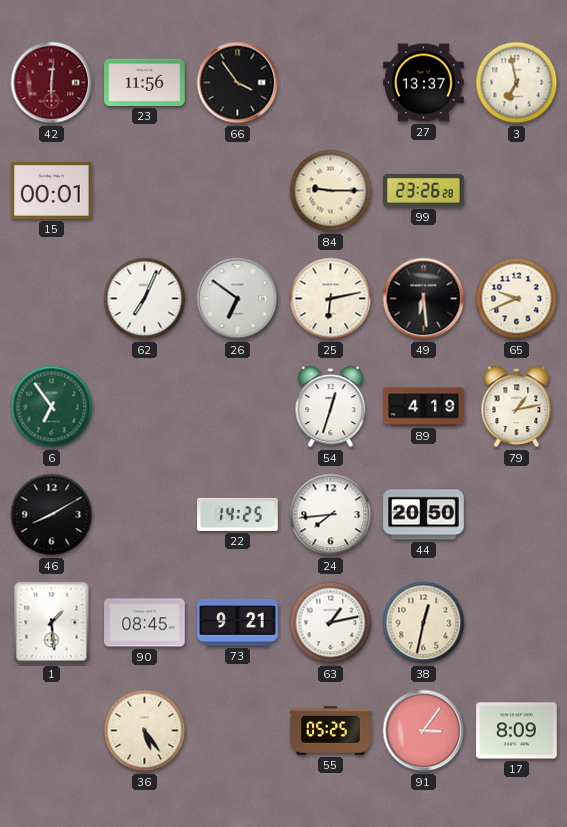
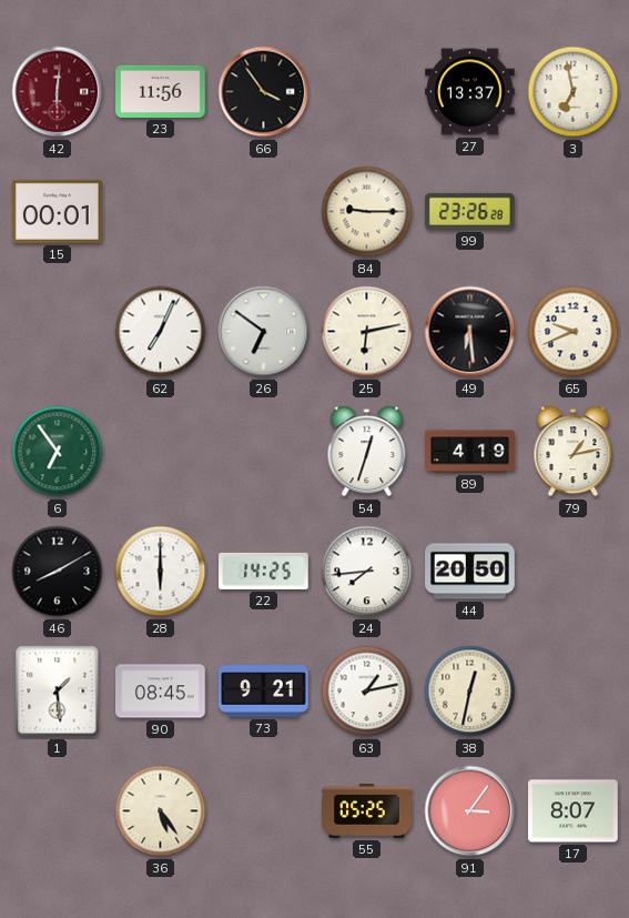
28: none -> 6:00
17: 8:09 -> 8:07
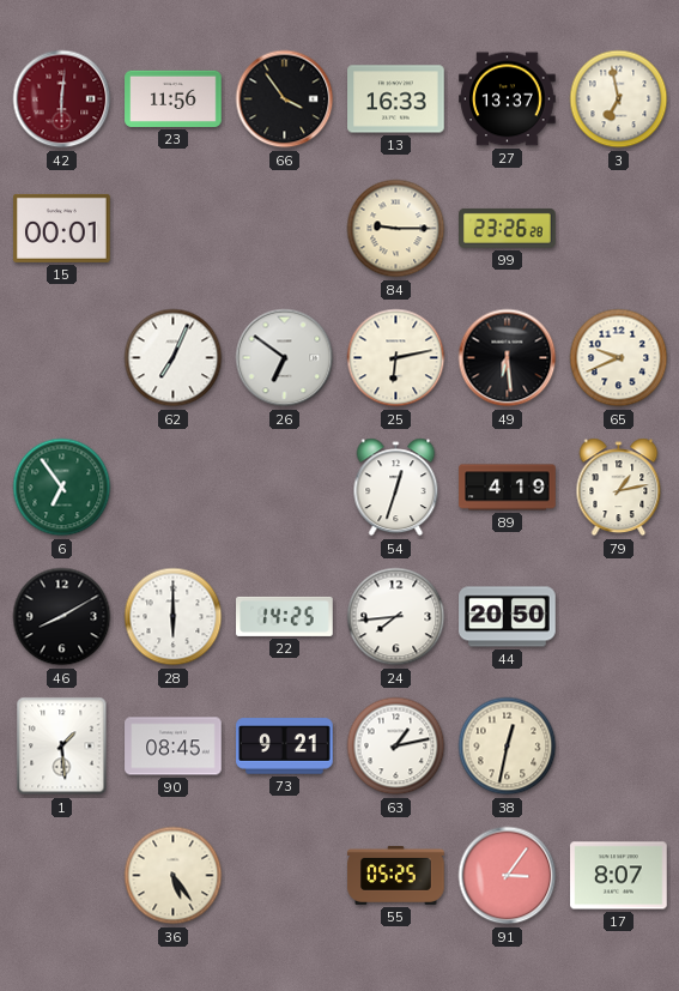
13: none -> 16:33
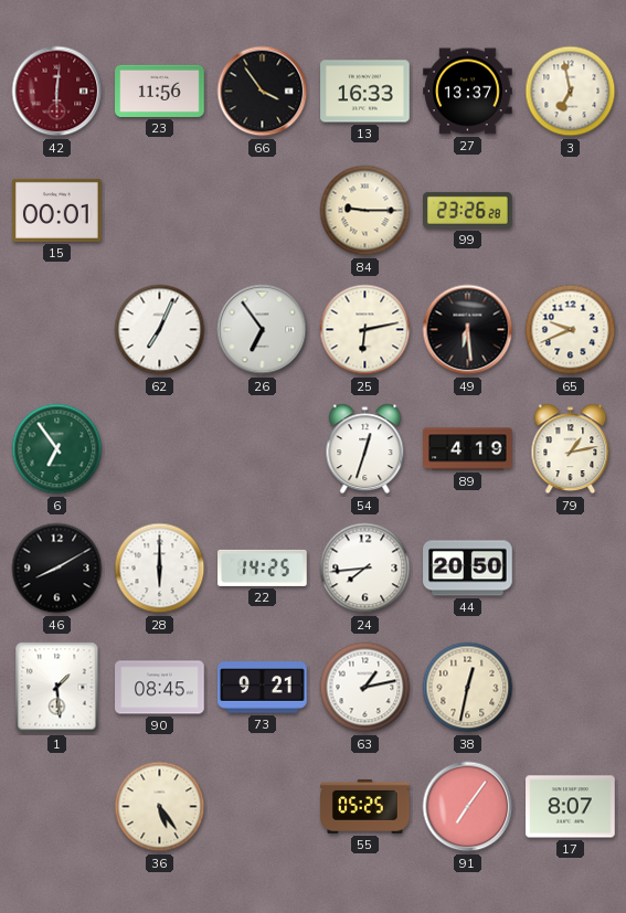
26: 6:51 -> 6:54
91: 3:06 -> 7:06
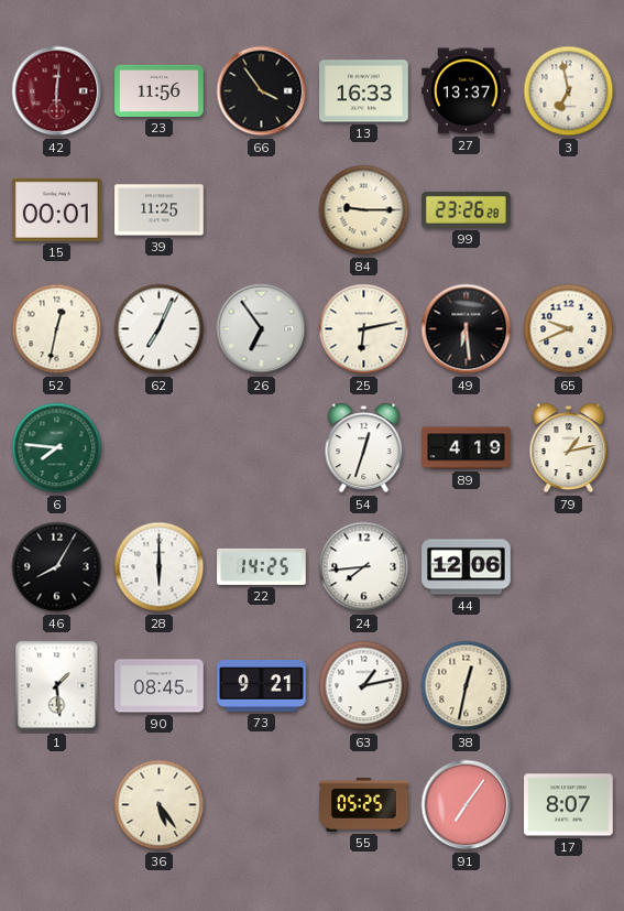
39: none -> 11:25
52: none -> 12:32
6: 6:54 -> 7:46
46: 8:10 -> 8:05
44: 20:50 -> 12:06
